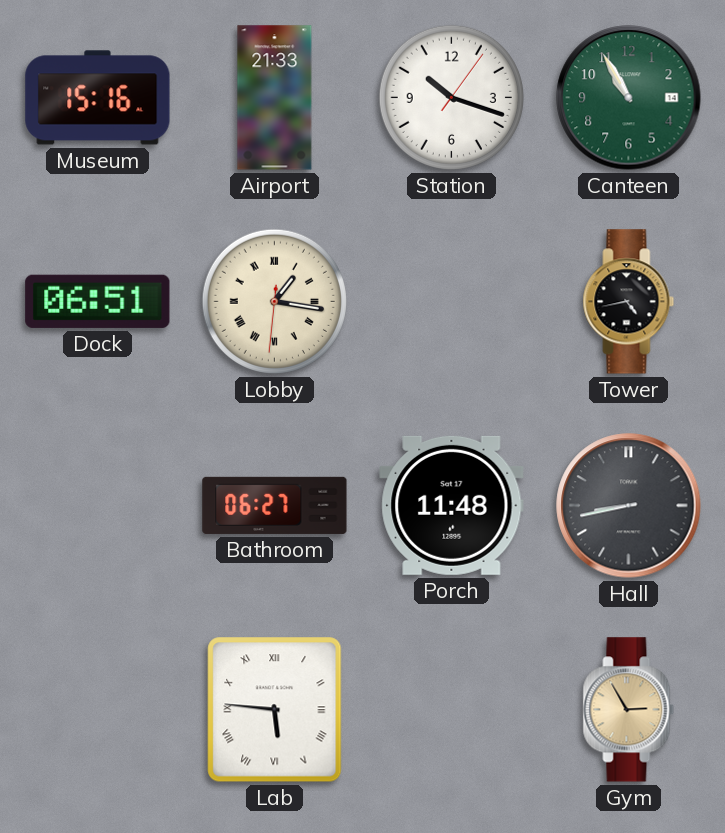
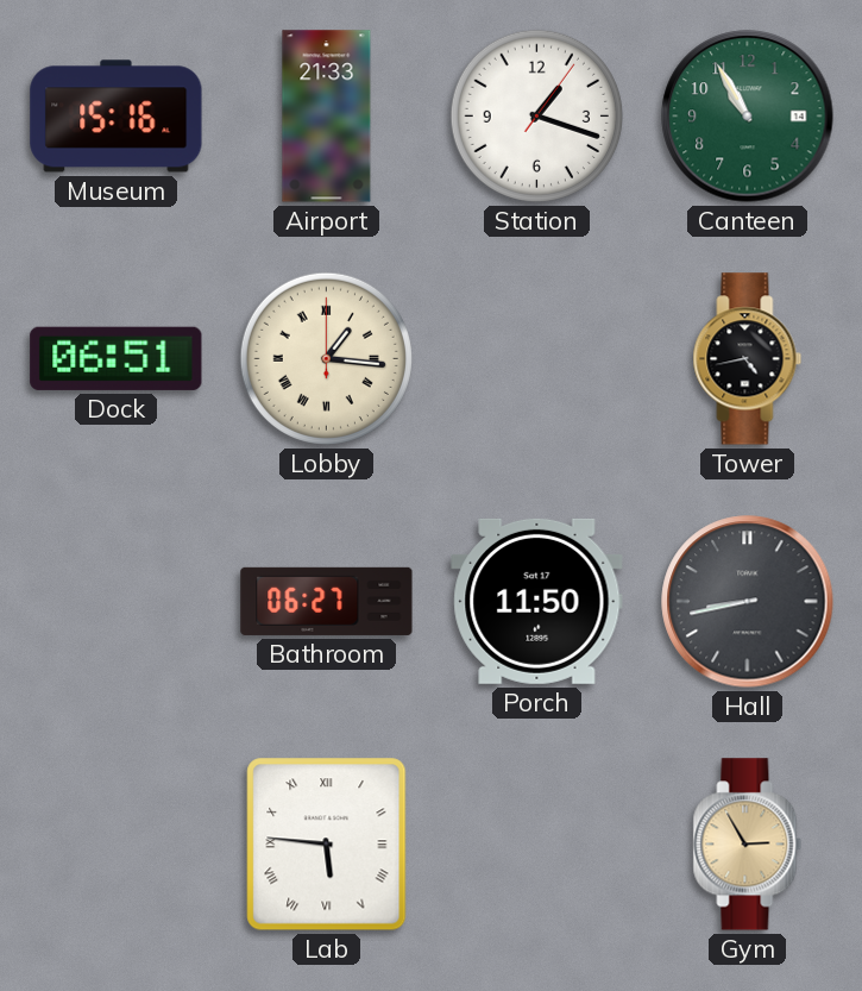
Station: 10:18 -> 1:18
Lobby: 1:16:31 -> 1:16:00
Porch: 11:48 -> 11:50
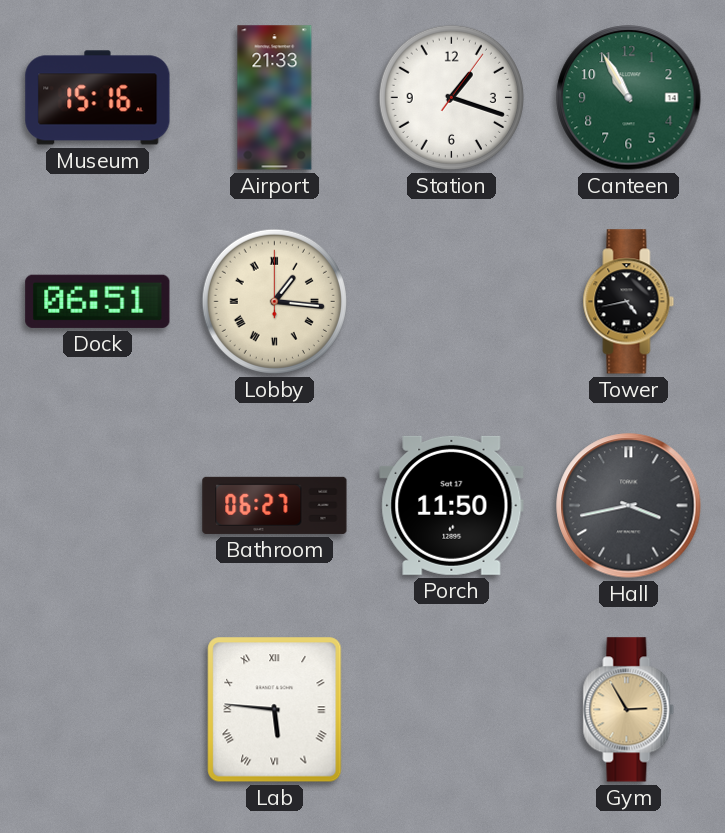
Hall: 8:43 -> 3:43
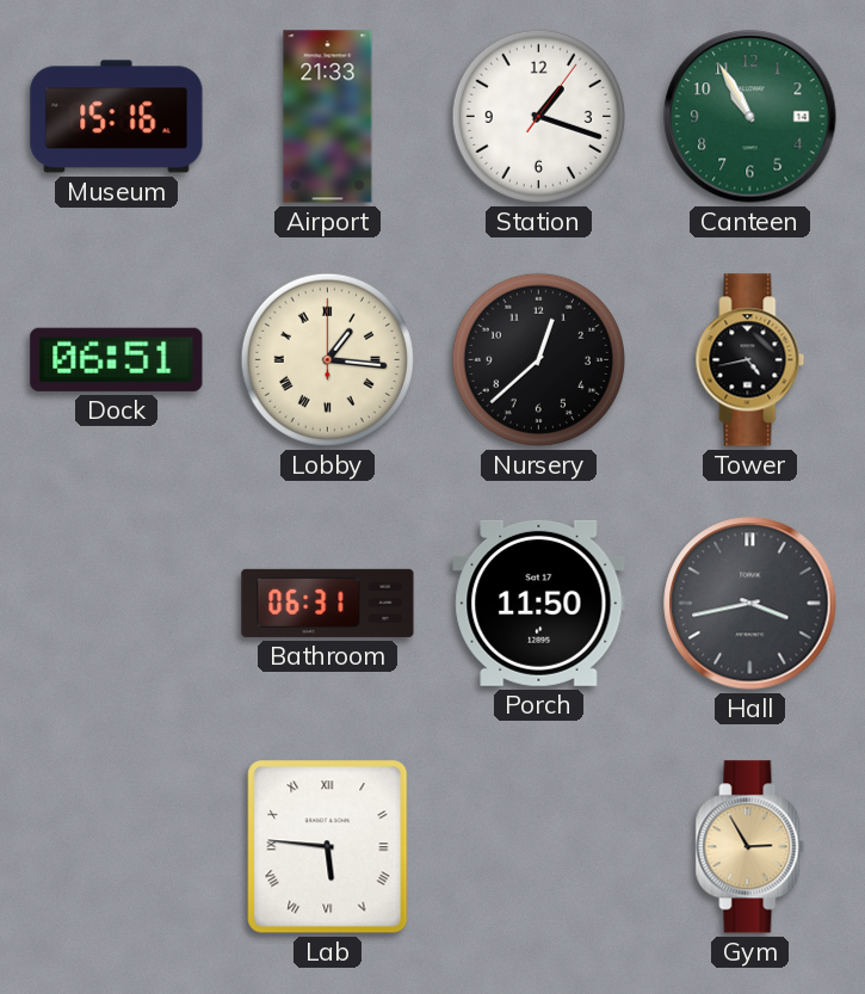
Nursery: none -> 12:38
Bathroom: 06:27 -> 06:31
